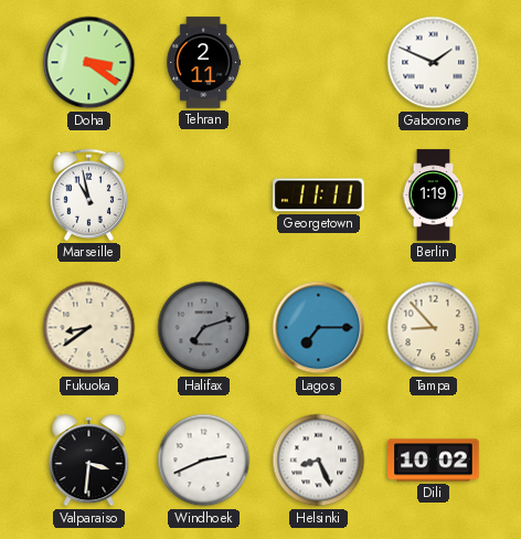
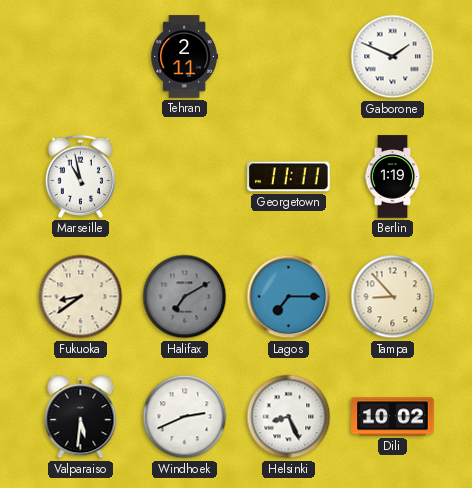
Doha: 3:21 -> none
Halifax: 7:12 -> 7:10
Valparaiso: 3:31 -> 5:31
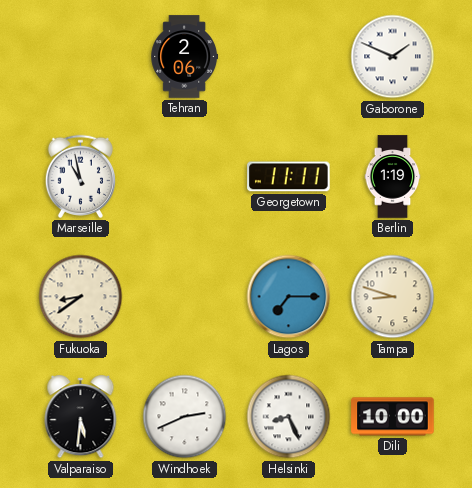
Tehran: 2:11 -> 2:06
Halifax: 7:10 -> none
Tampa: 8:53 -> 8:48
Dili: 10:02 -> 10:00
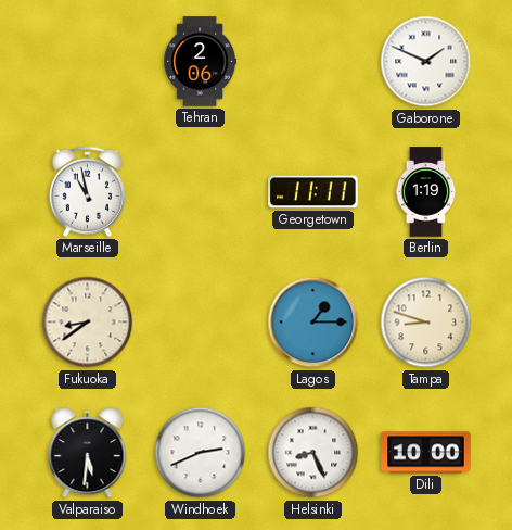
Lagos: 7:15 -> 1:15
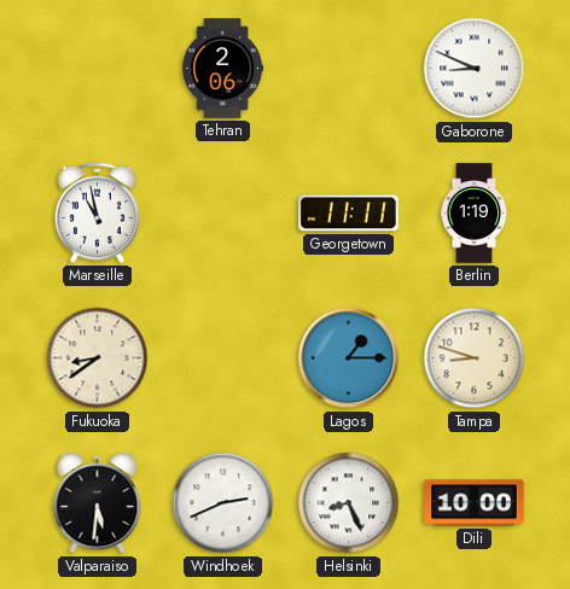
Gaborone: 1:49 -> 8:49
